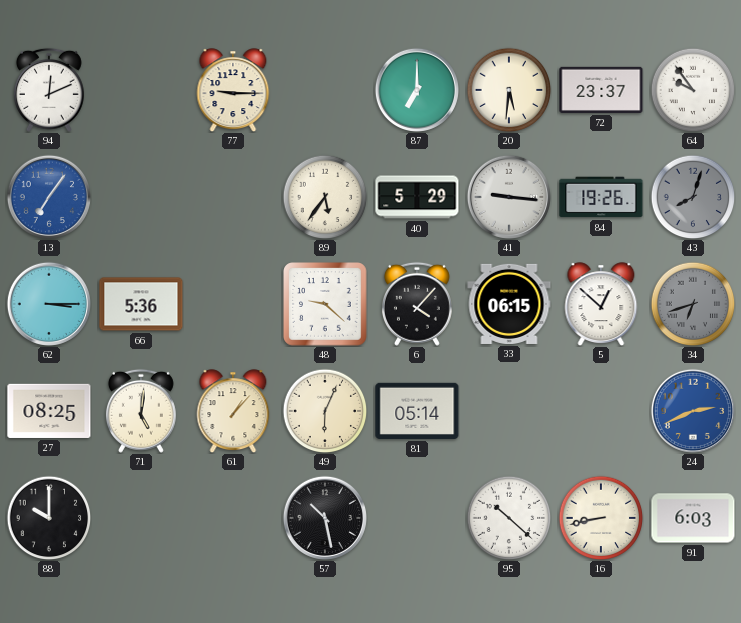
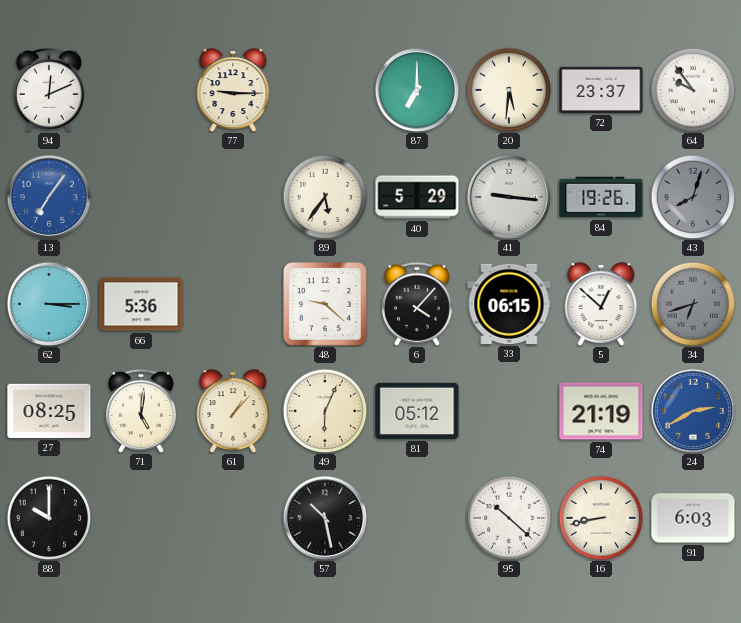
81: 05:14 -> 05:12
74: none -> 21:19
24: 2:41 -> 2:40
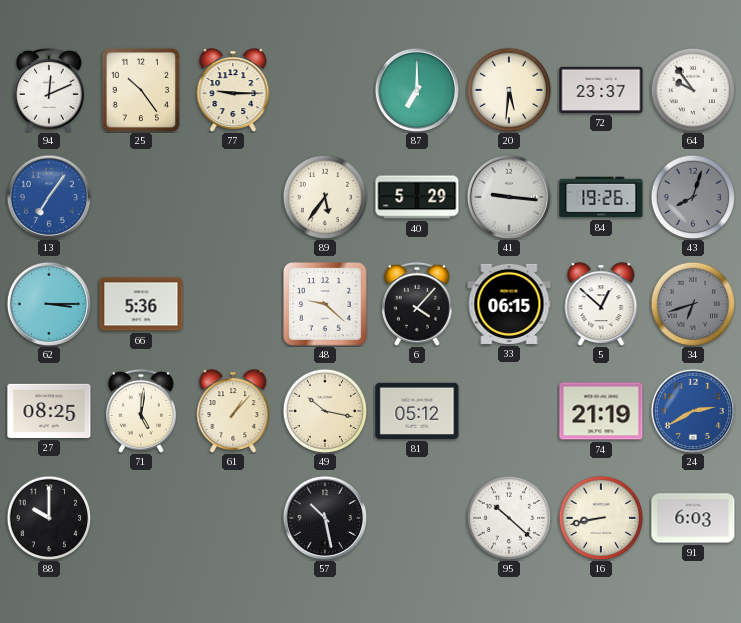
25: none -> 10:24
49: 6:04 -> 10:17
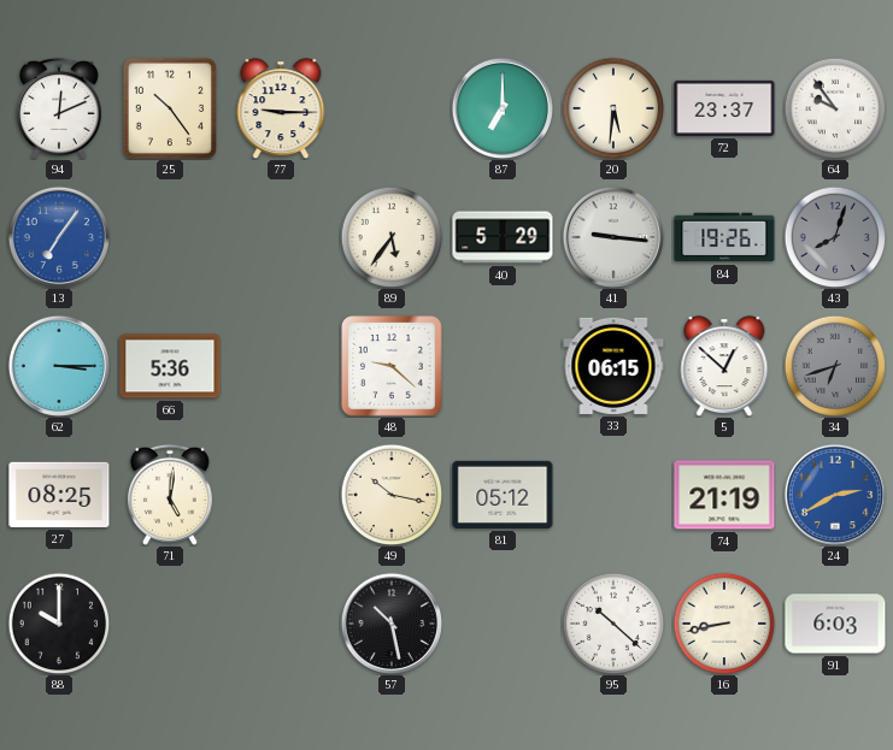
6: 4:07 -> none
61: 1:07 -> none
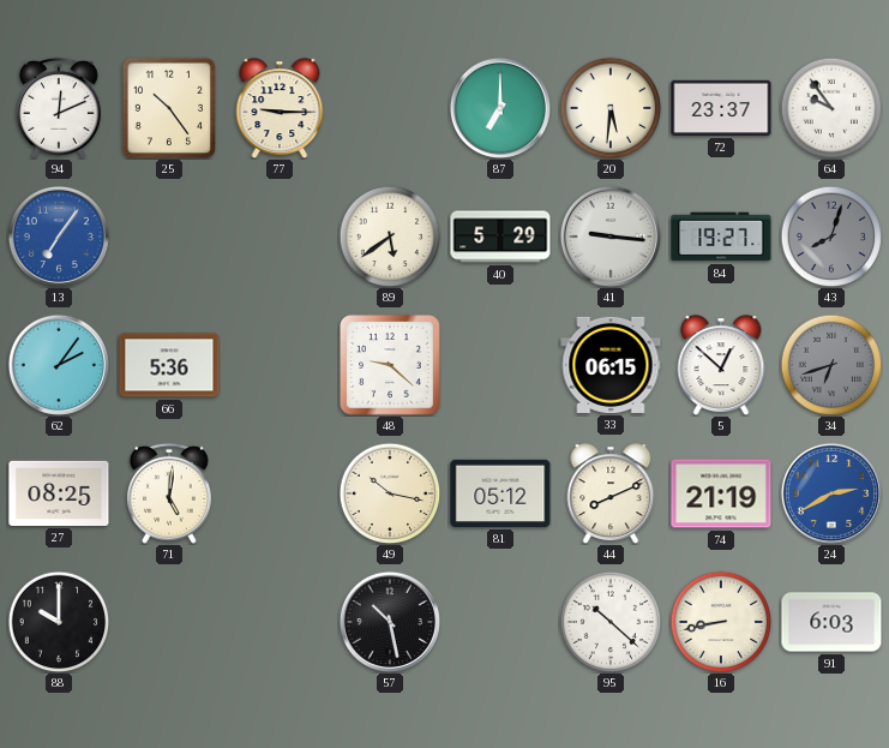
89: 5:36 -> 5:39
84: 19:26 -> 19:27
62: 3:15 -> 2:06
44: none -> 8:11
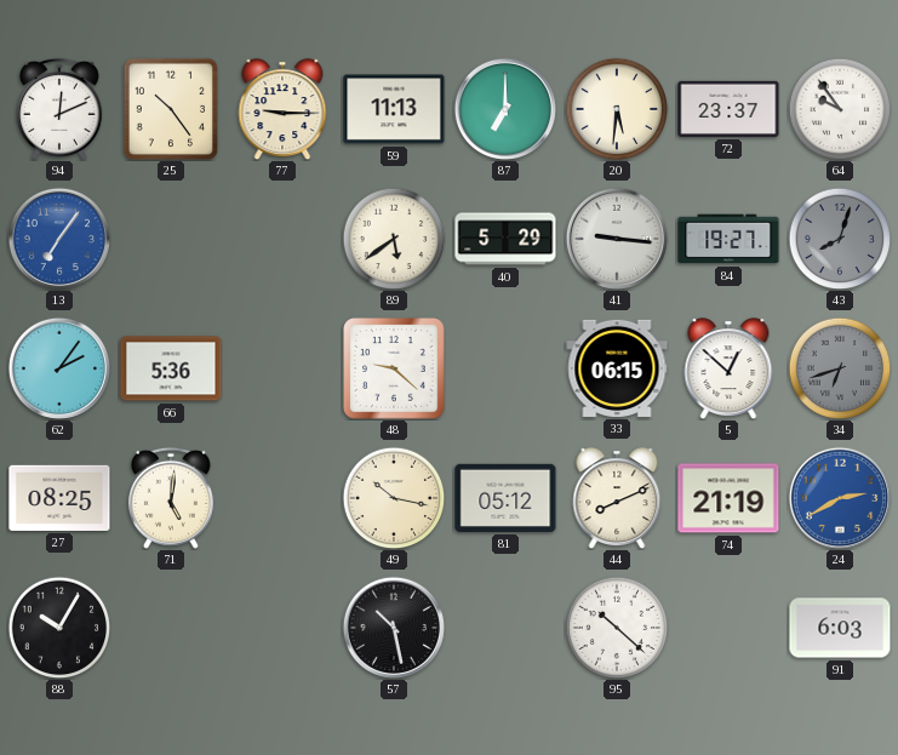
59: none -> 11:13
88: 10:00 -> 10:05
16: 8:43 -> none
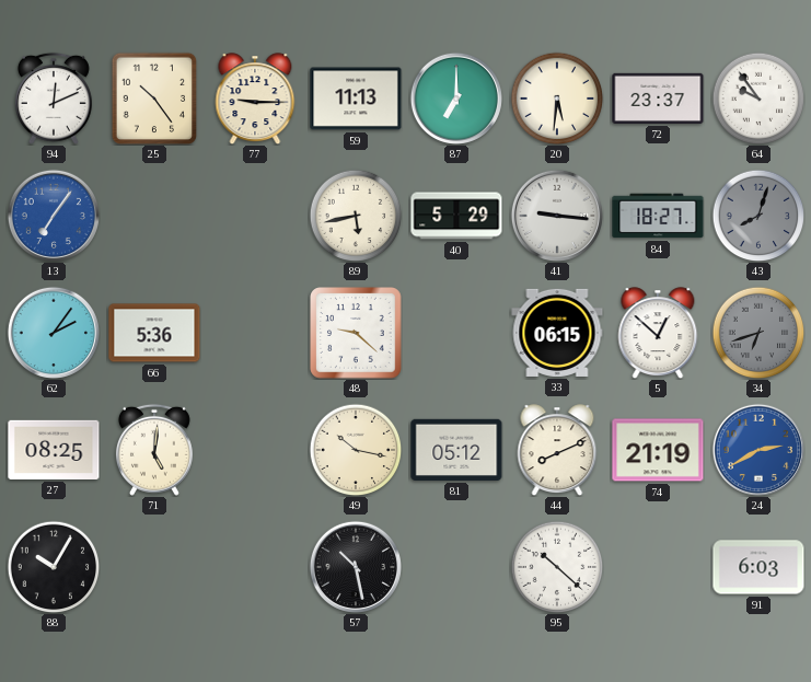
89: 5:39 -> 5:43
84: 19:27 -> 18:27
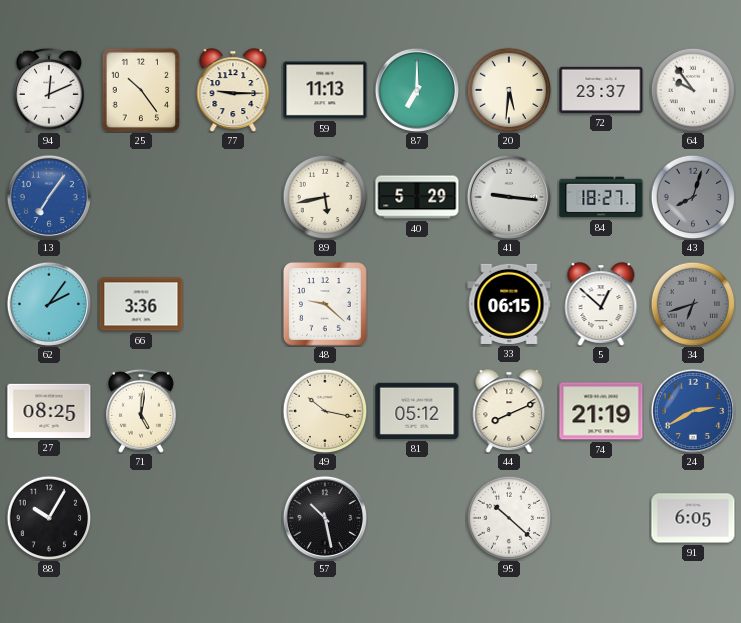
66: 5:36 -> 3:36
91: 6:03 -> 6:05
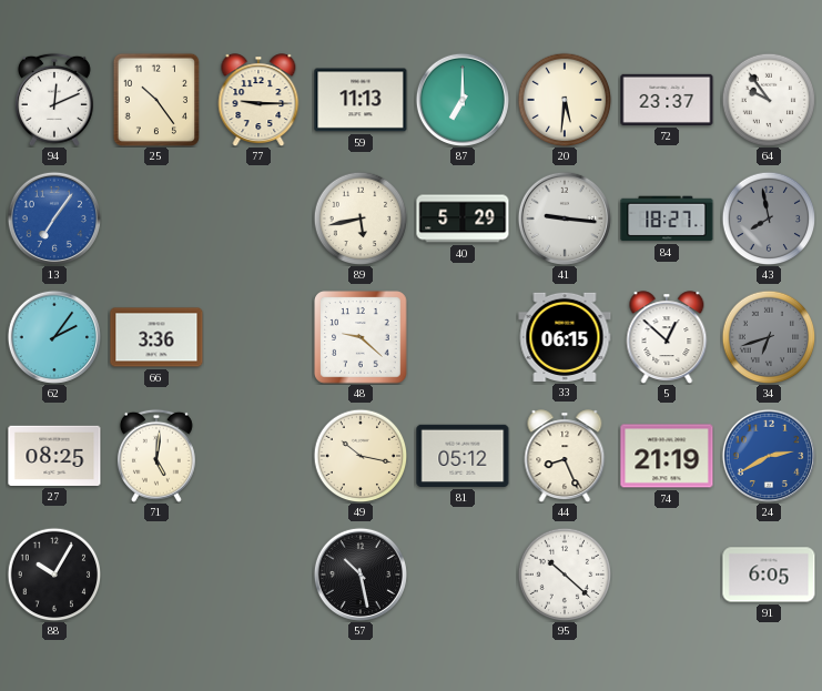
43: 8:03 -> 7:58
44: 8:11 -> 8:26
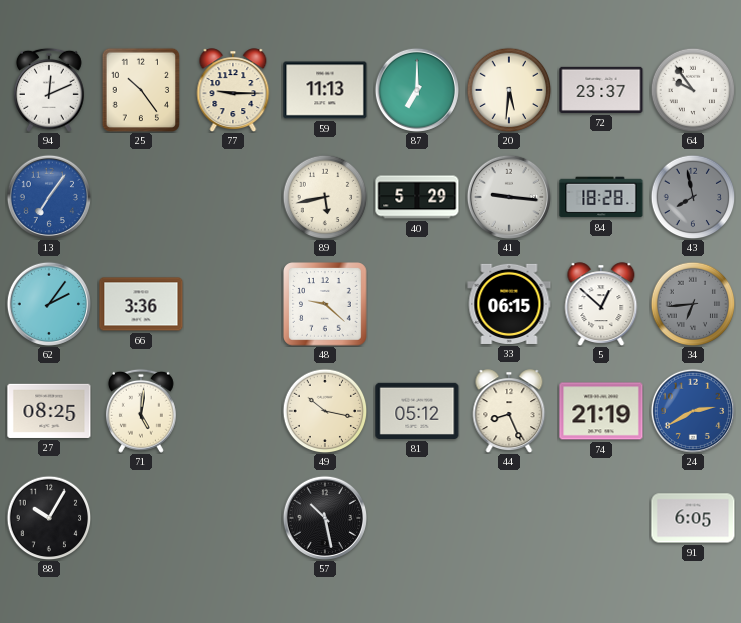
84: 18:27 -> 18:28
34: 6:42 -> 6:44
95: 10:22 -> none
